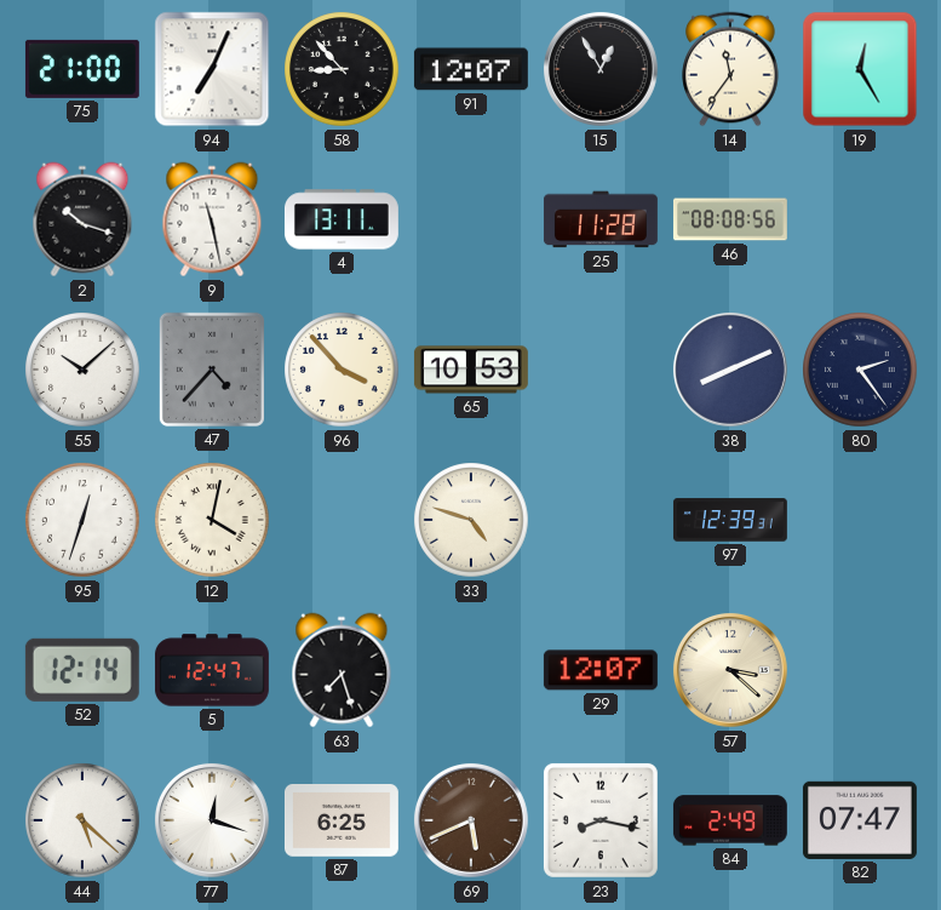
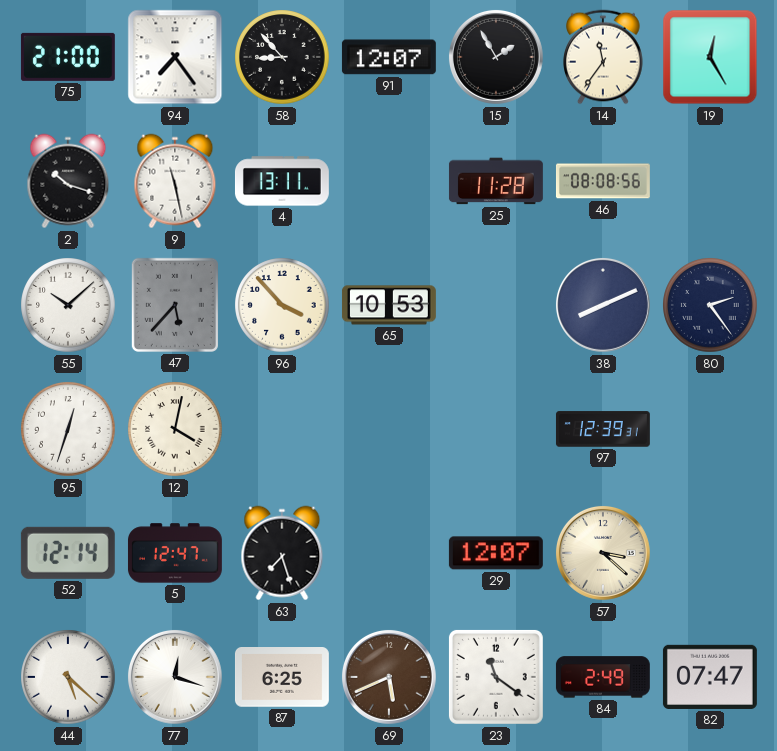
94: 7:04 -> 7:24
15: 12:55 -> 1:55
47: 4:37 -> 5:37
33: 4:48 -> none
23: 8:17 -> 11:21
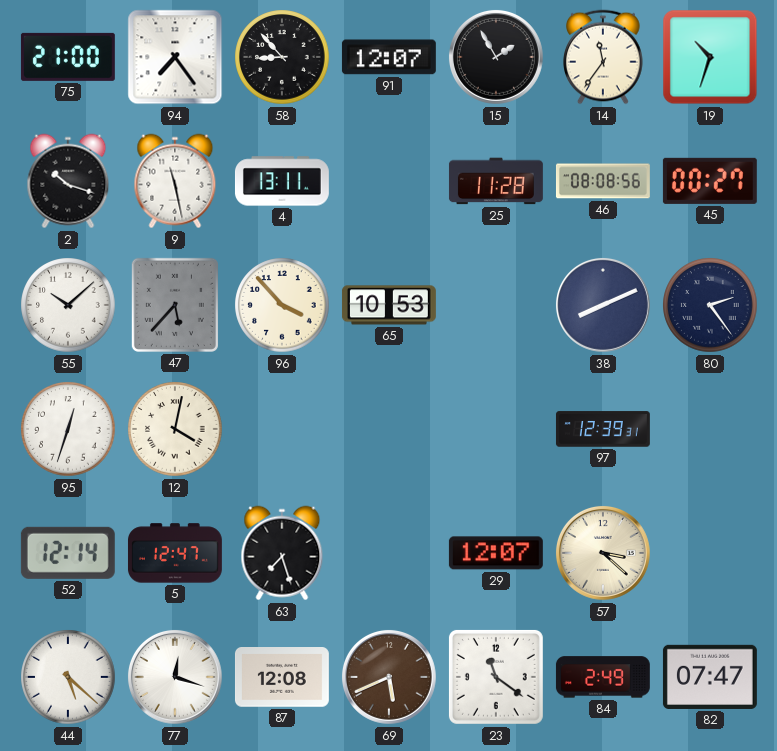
19: 12:25 -> 10:33
45: none -> 00:27
87: 6:25 -> 12:08
